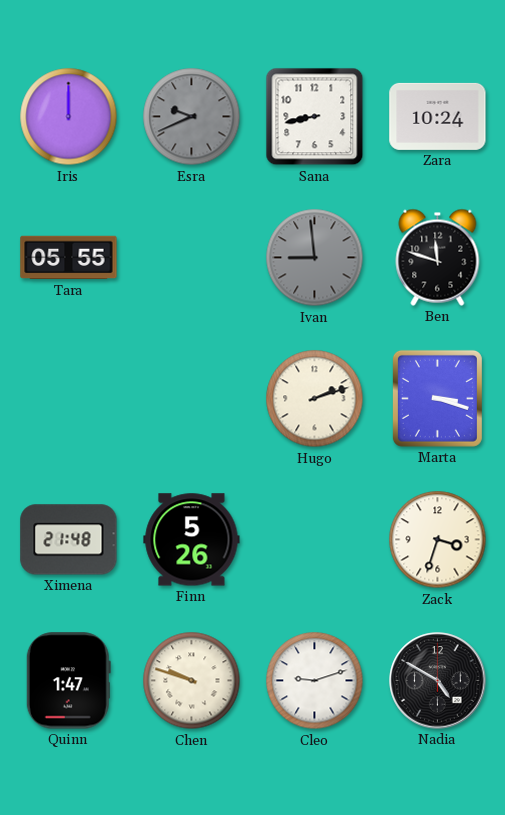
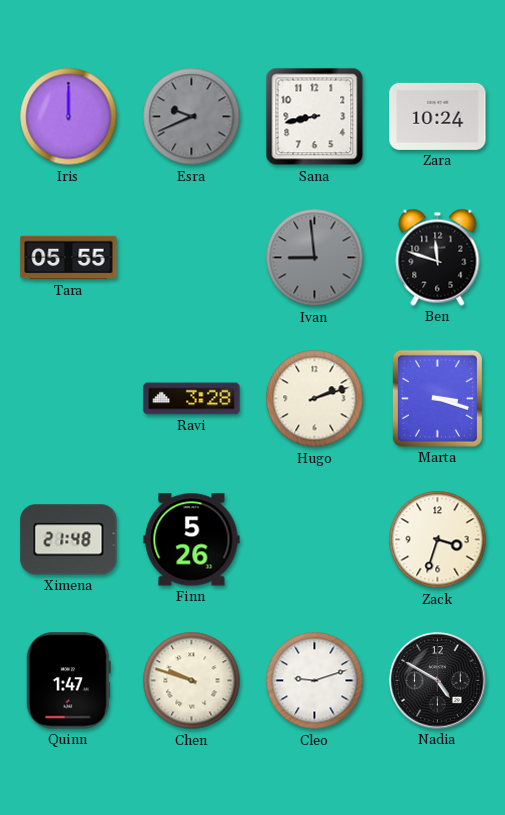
Ravi: none -> 3:28
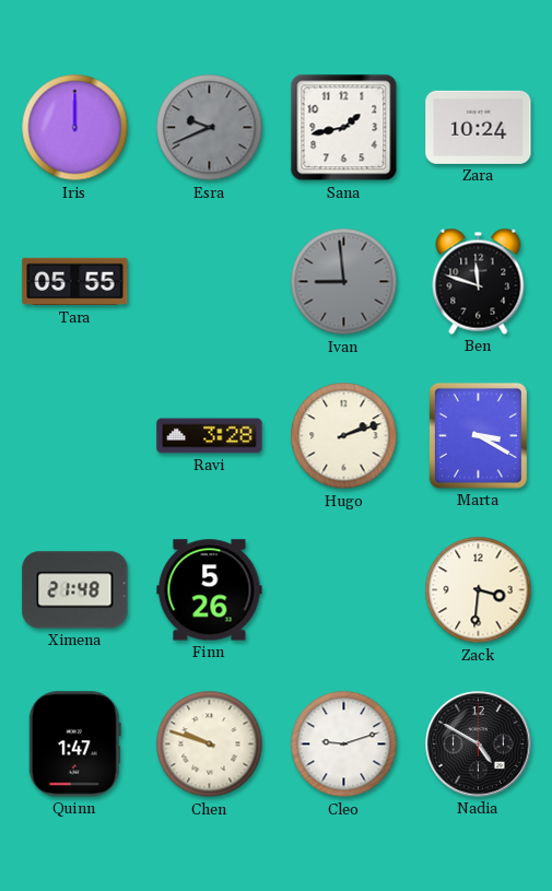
Sana: 8:43 -> 1:43
Marta: 3:18 -> 3:20
Zack: 3:33 -> 3:31
